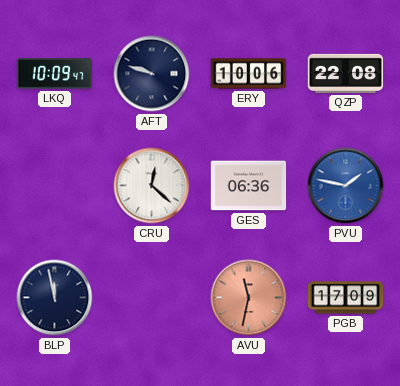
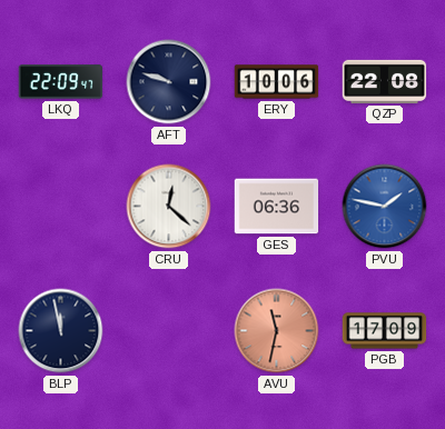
LKQ: 10:09 -> 22:09
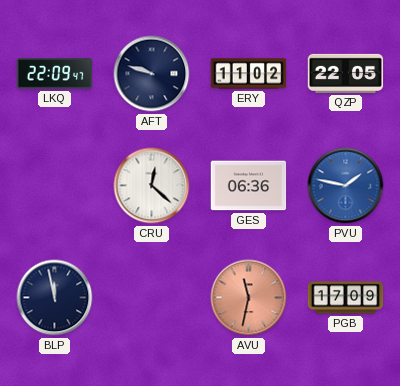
ERY: 10:06 -> 11:02
QZP: 22:08 -> 22:05
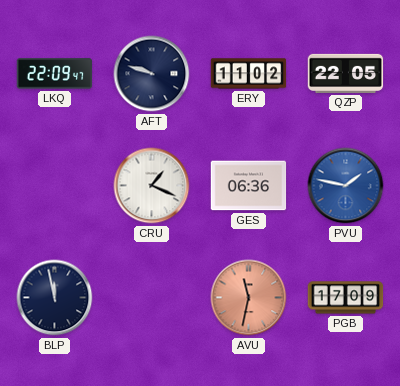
CRU: 12:22 -> 1:19
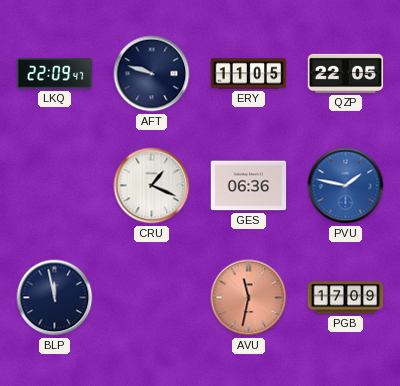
ERY: 11:02 -> 11:05
